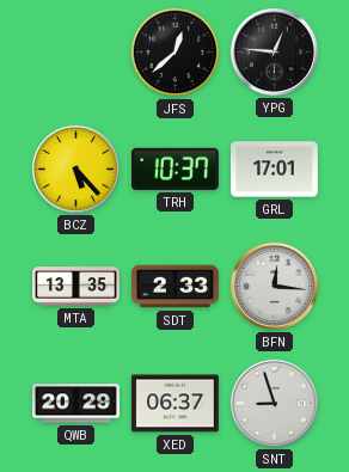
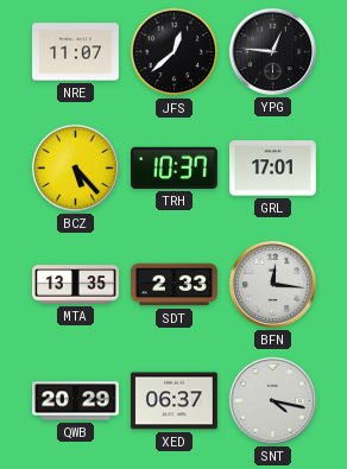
NRE: none -> 11:07
SNT: 8:57 -> 4:17
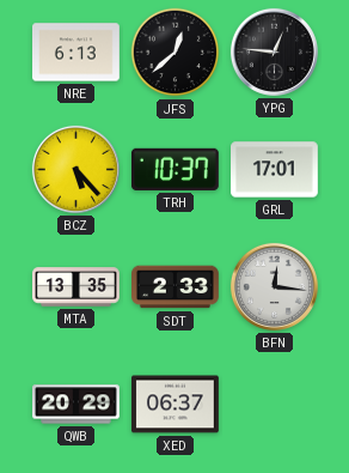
NRE: 11:07 -> 6:13
SNT: 4:17 -> none
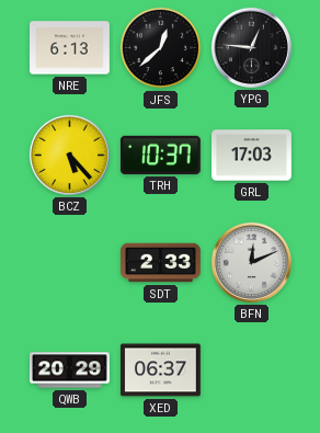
GRL: 17:01 -> 17:03
MTA: 13:35 -> none
BFN: 12:16 -> 12:11
